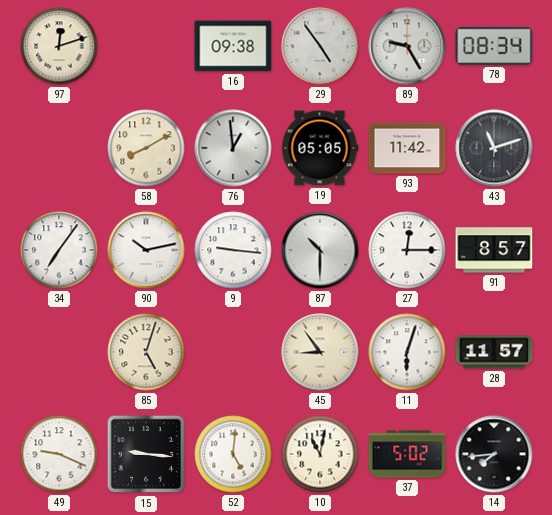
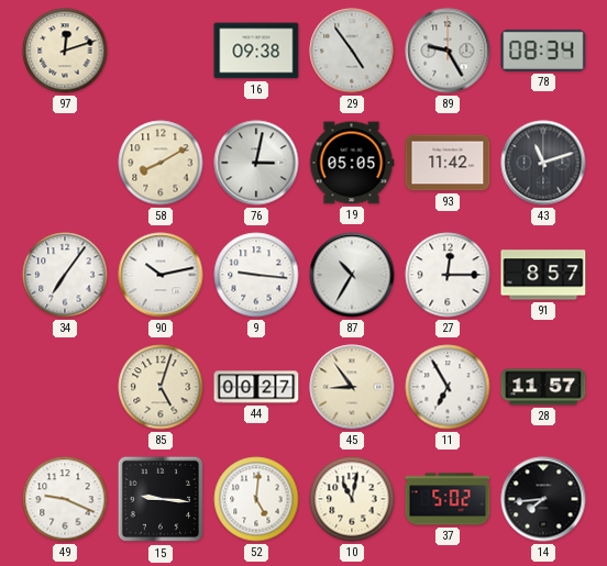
76: 12:59 -> 3:02
87: 10:30 -> 10:35
44: none -> 00:27
11: 6:03 -> 6:55
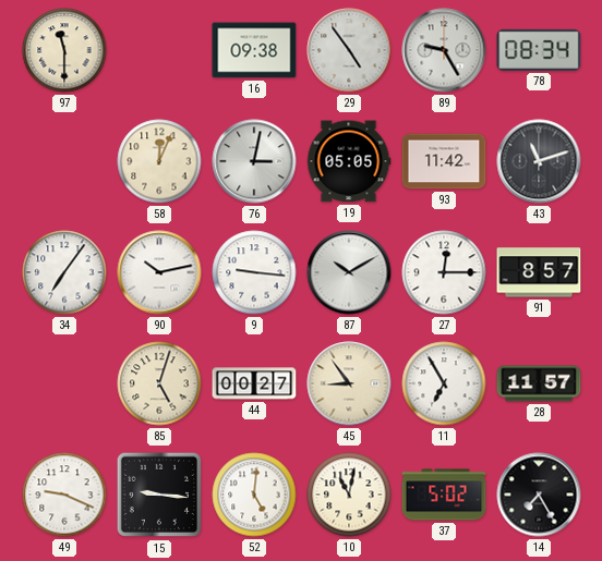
97: 12:12 -> 11:30
58: 8:10 -> 12:04
87: 10:35 -> 10:10
14: 7:44 -> 7:25
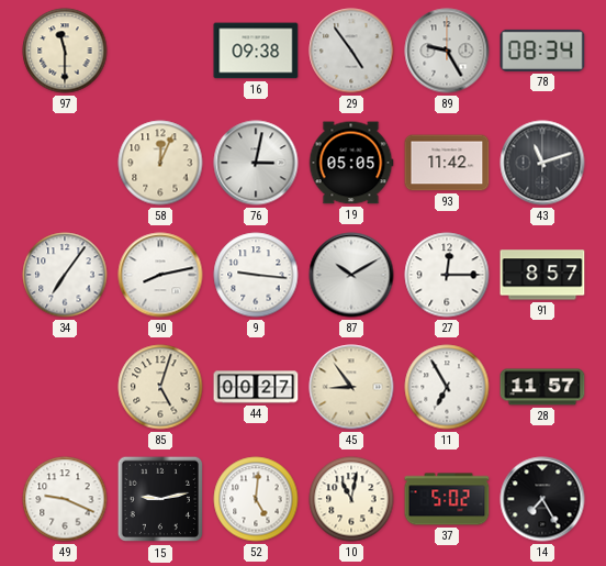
90: 10:13 -> 8:13
15: 9:16 -> 9:13
